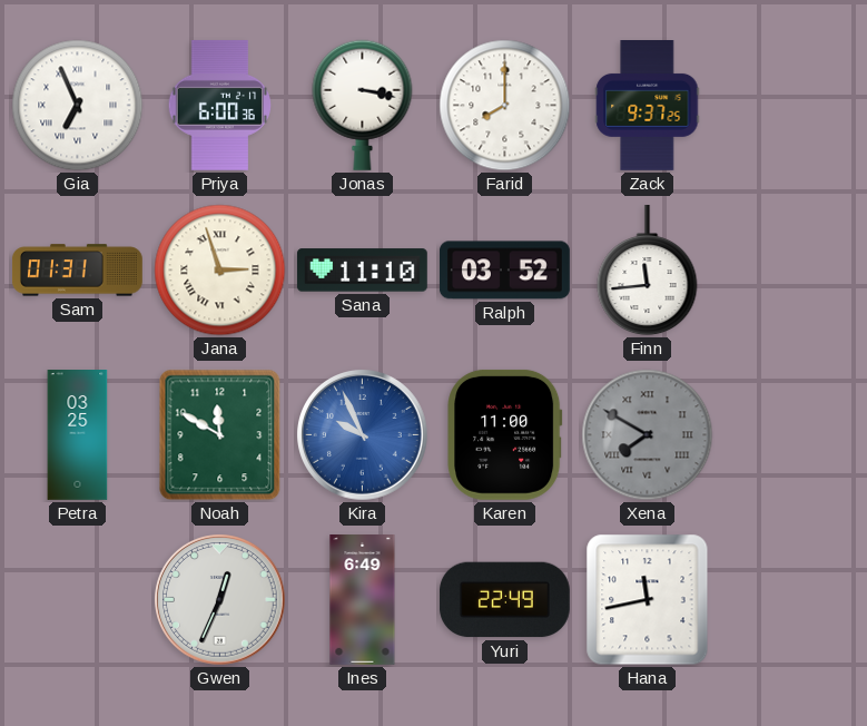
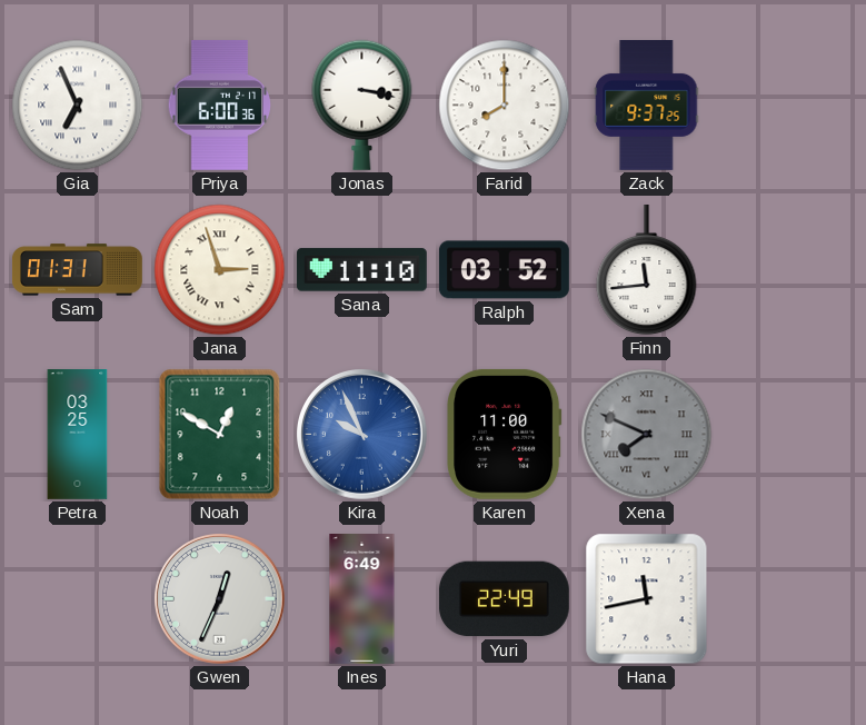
Noah: 11:50 -> 12:50
Xena: 7:50 -> 7:49
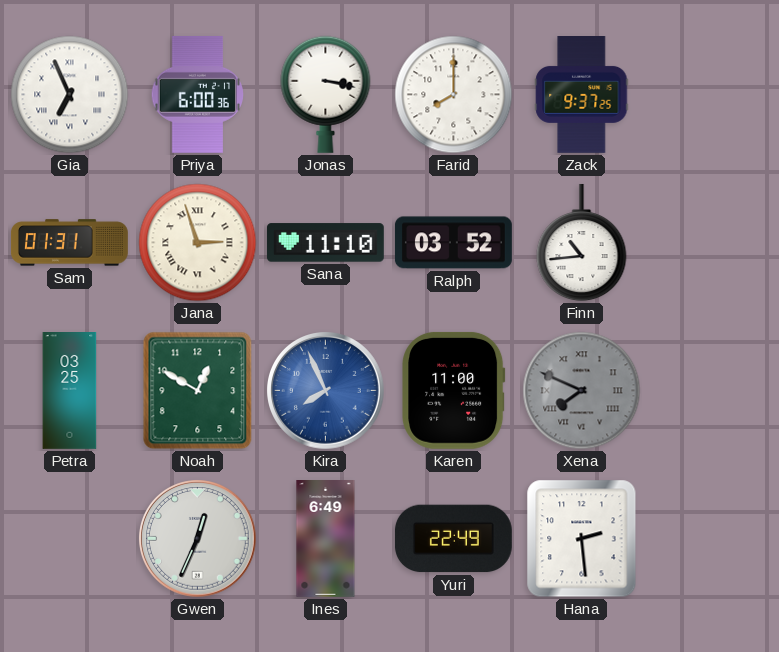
Finn: 11:44 -> 10:44
Kira: 9:56 -> 7:56
Hana: 11:43 -> 2:29
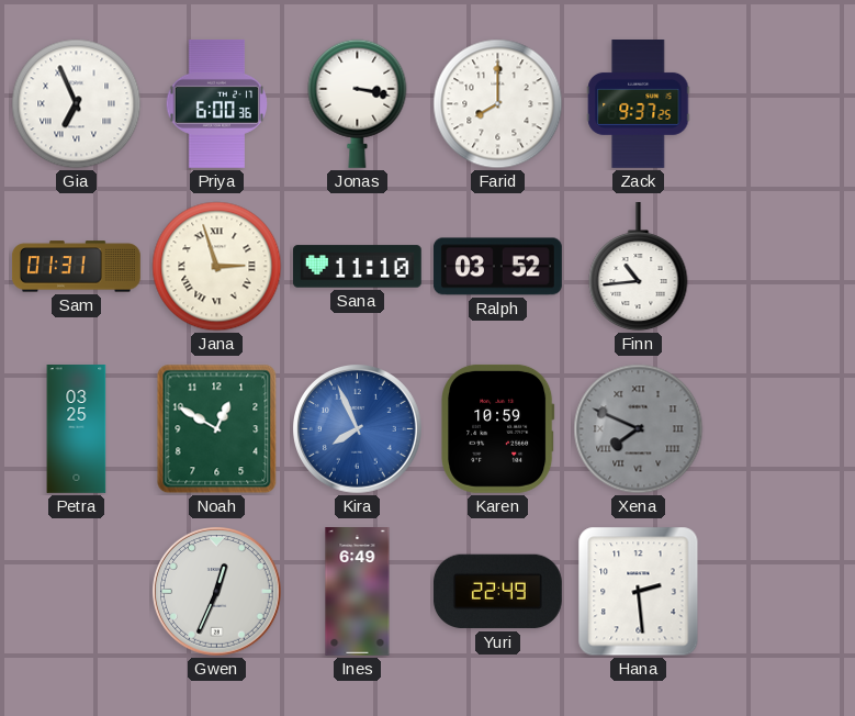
Karen: 11:00 -> 10:59
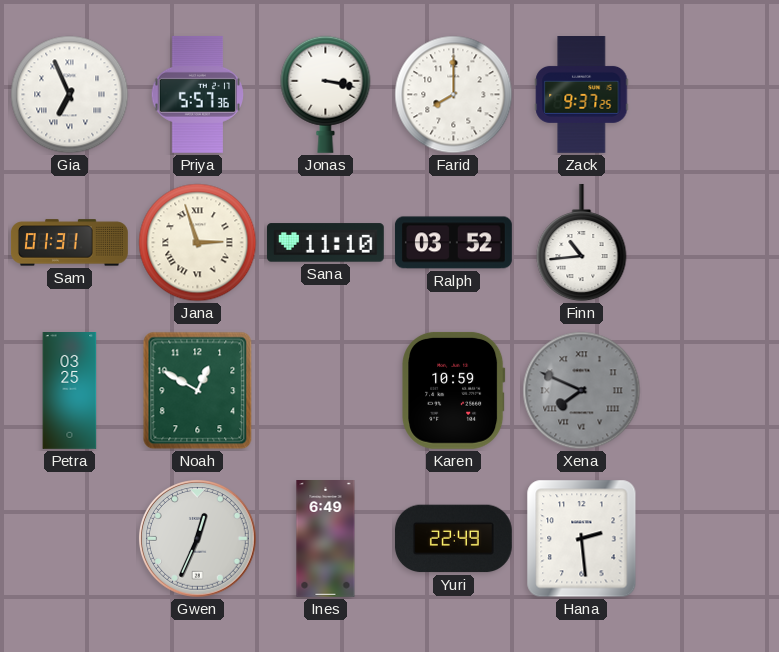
Priya: 6:00 -> 5:57
Kira: 7:56 -> none
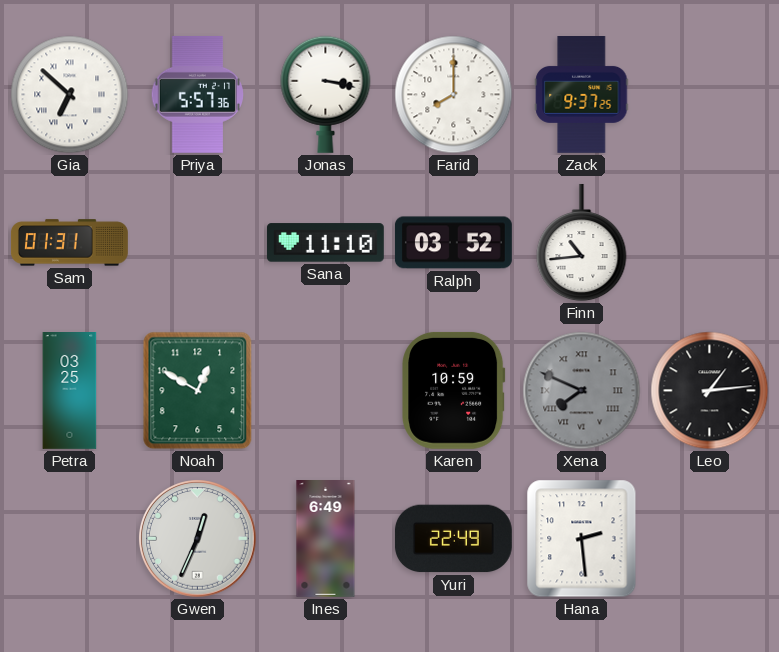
Gia: 6:56 -> 6:52
Jana: 2:57 -> none
Leo: none -> 1:14
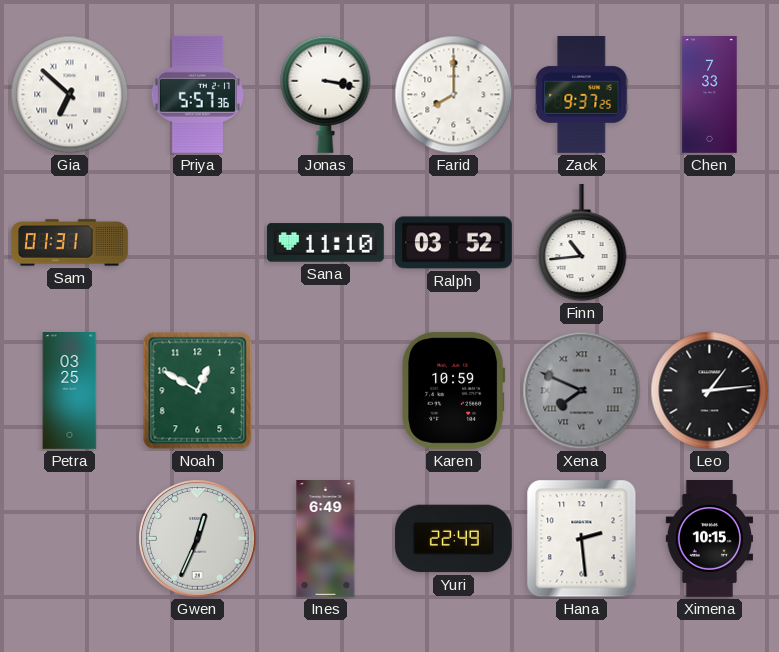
Chen: none -> 7:33
Ximena: none -> 10:15
